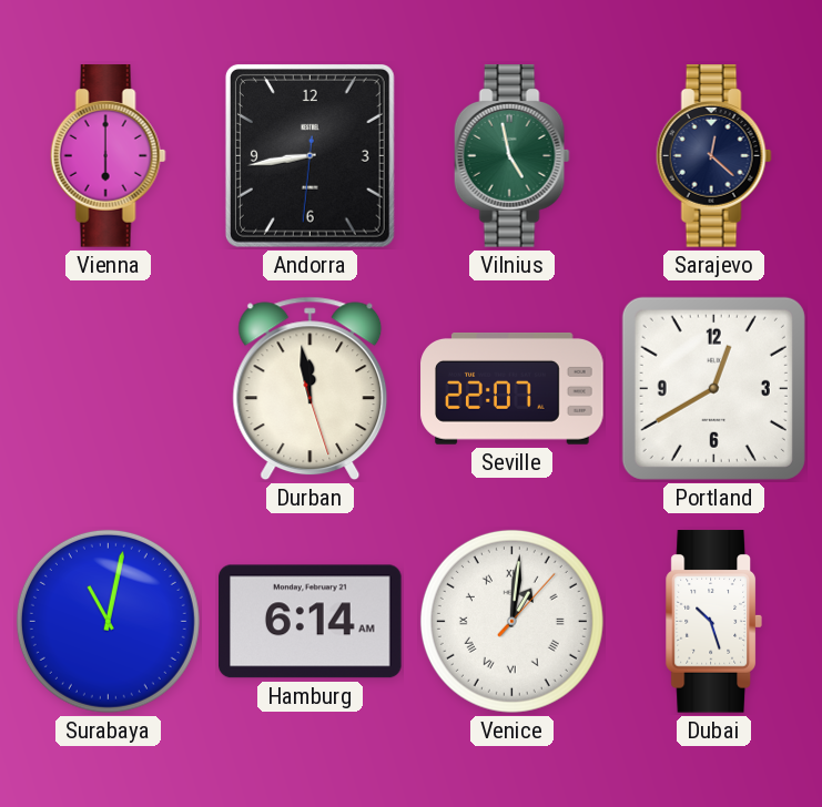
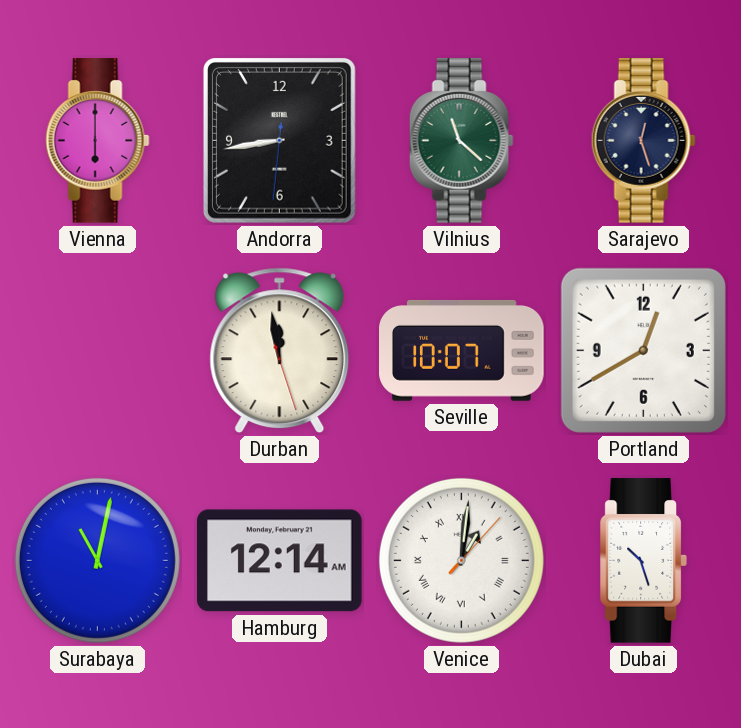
Vilnius: 4:58 -> 11:22
Sarajevo: 12:22 -> 12:27
Seville: 22:07 -> 10:07
Hamburg: 6:14 -> 12:14
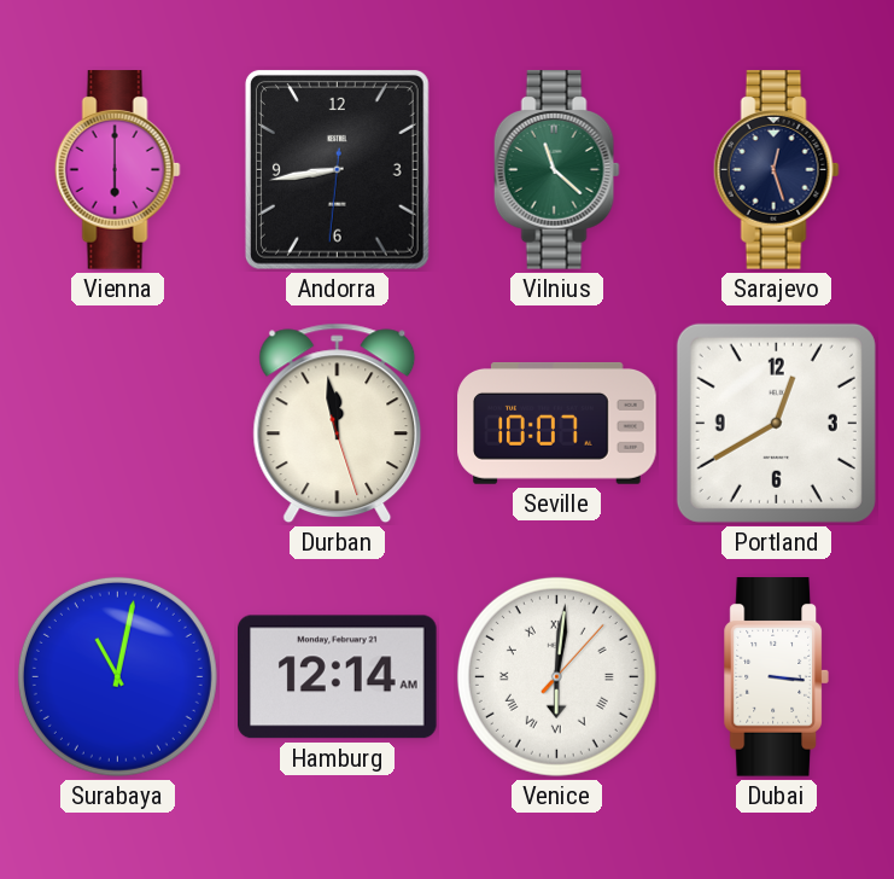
Venice: 1:01 -> 6:01
Dubai: 10:27 -> 3:16
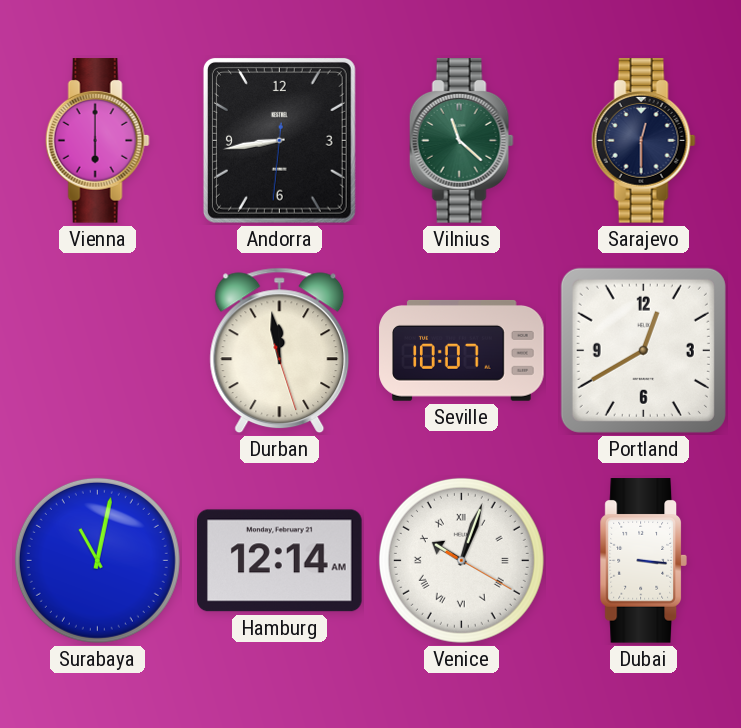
Sarajevo: 12:27 -> 12:30
Venice: 6:01 -> 10:03
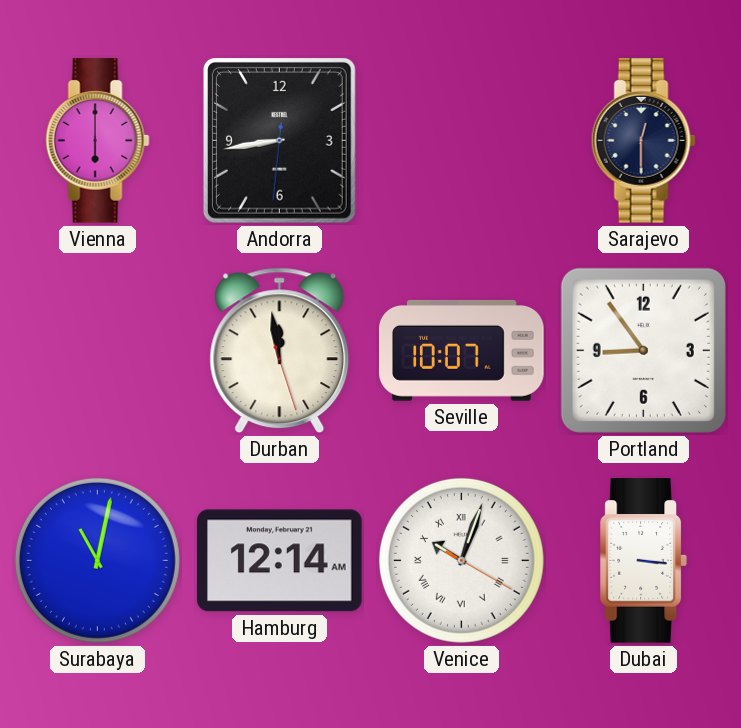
Vilnius: 11:22 -> none
Portland: 12:40 -> 8:54
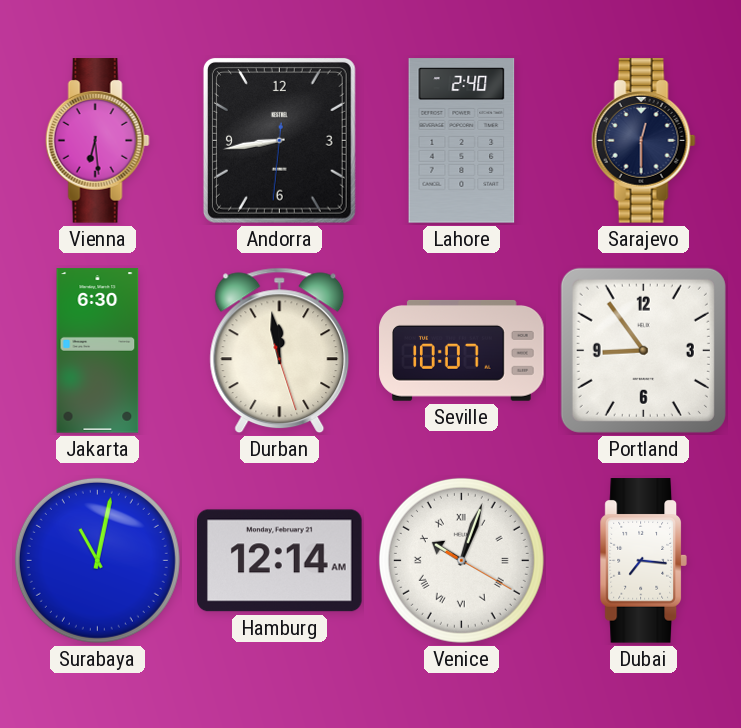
Vienna: 6:00 -> 6:29
Lahore: none -> 2:40
Jakarta: none -> 6:30
Dubai: 3:16 -> 7:16
